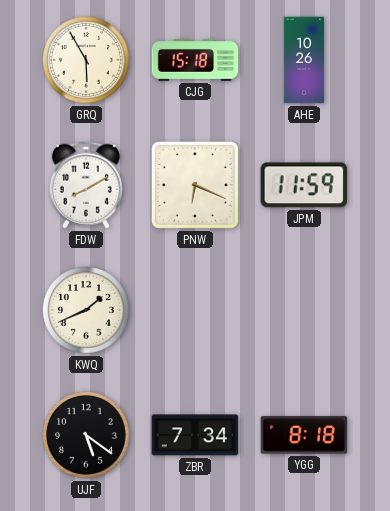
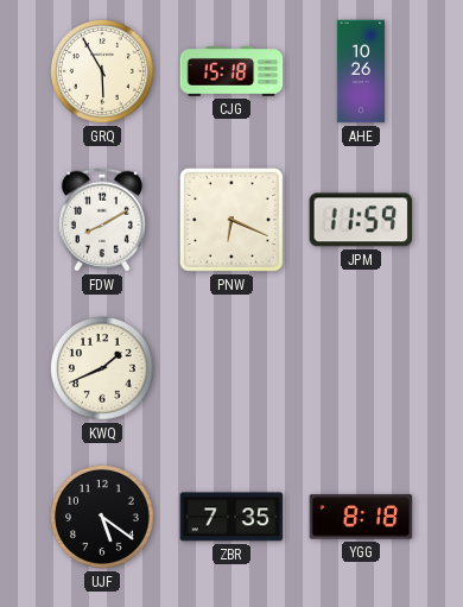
ZBR: 7:34 -> 7:35
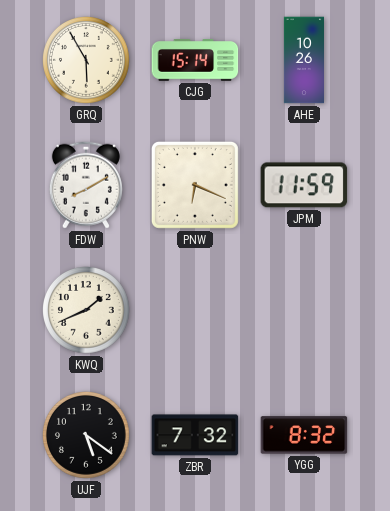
CJG: 15:18 -> 15:14
ZBR: 7:35 -> 7:32
YGG: 8:18 -> 8:32
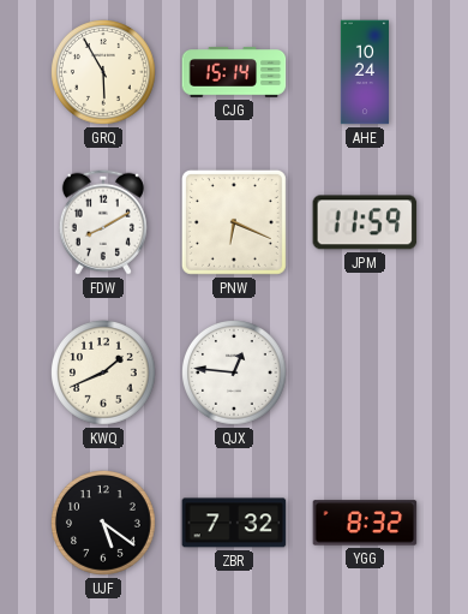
AHE: 10:26 -> 10:24
QJX: none -> 12:46
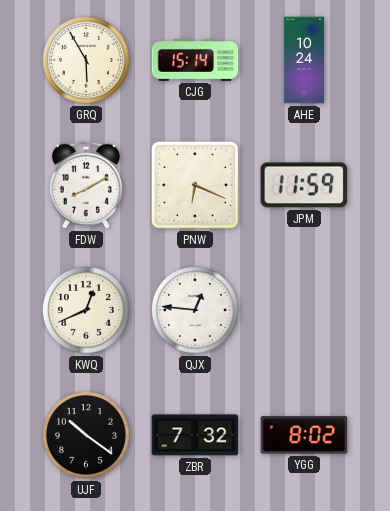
KWQ: 1:41 -> 12:41
UJF: 5:21 -> 10:21
YGG: 8:32 -> 8:02
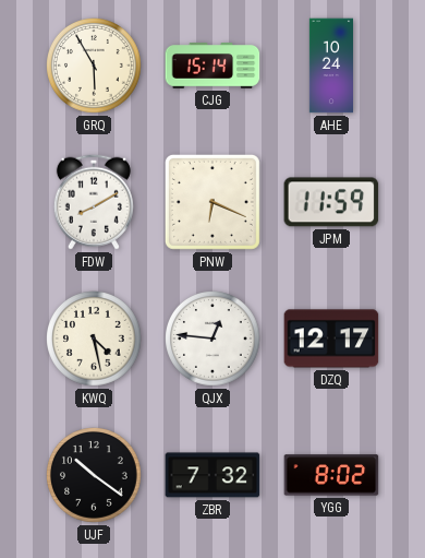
KWQ: 12:41 -> 4:28
DZQ: none -> 12:17
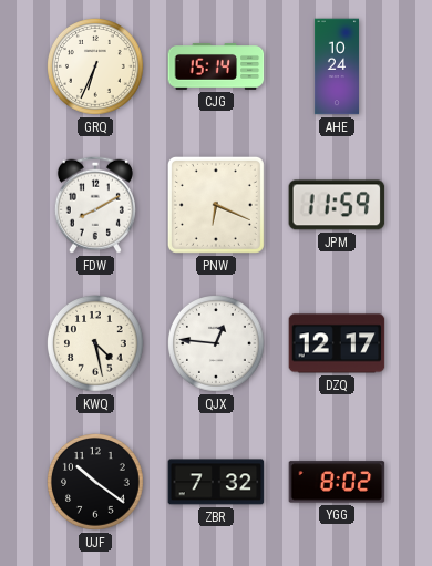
GRQ: 5:55 -> 6:34
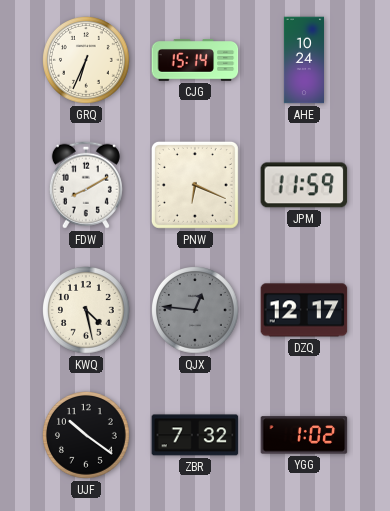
QJX dial: white -> grey
YGG: 8:02 -> 1:02
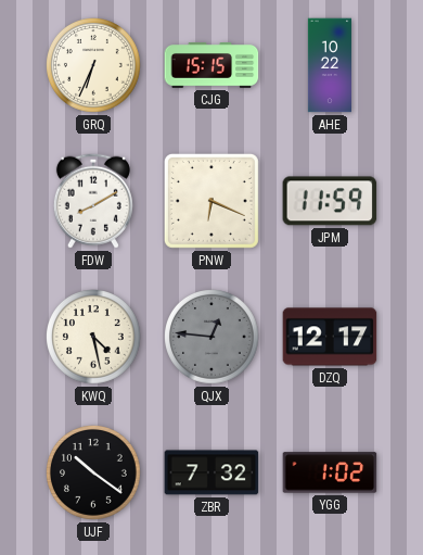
CJG: 15:14 -> 15:15
AHE: 10:24 -> 10:22
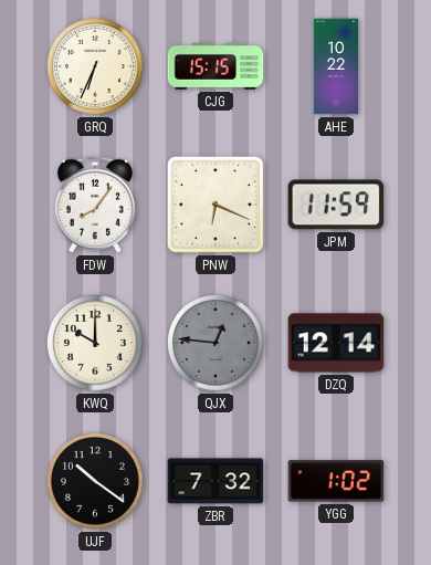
FDW: 8:10 -> 8:06
KWQ: 4:28 -> 10:00
DZQ: 12:17 -> 12:14
